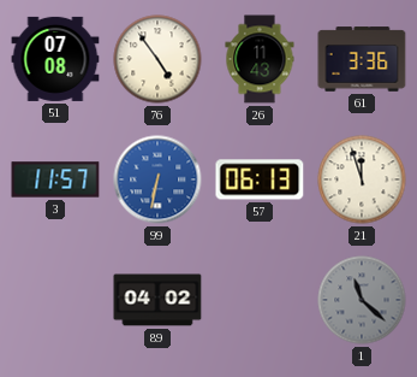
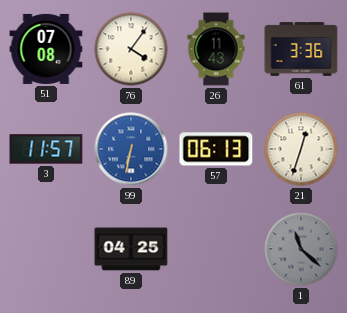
76: 4:54 -> 4:06
21: 11:57 -> 12:33
89: 04:02 -> 04:25
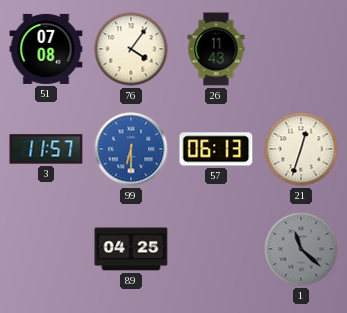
61: 3:36 -> none
99: 6:32 -> 6:30
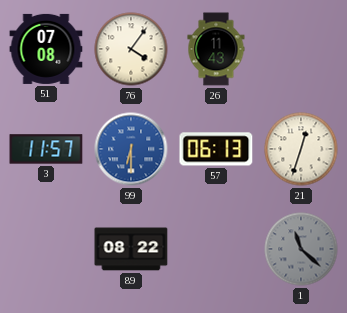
89: 04:25 -> 08:22
